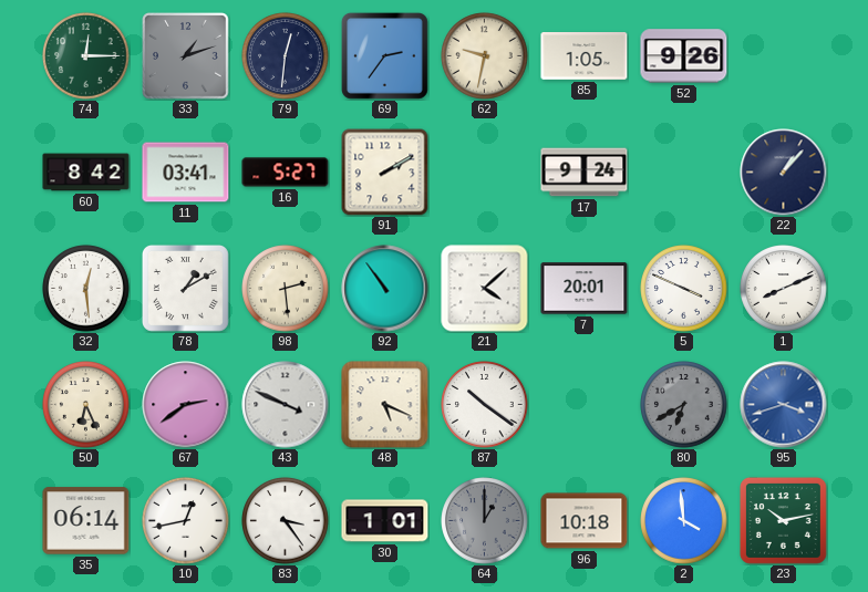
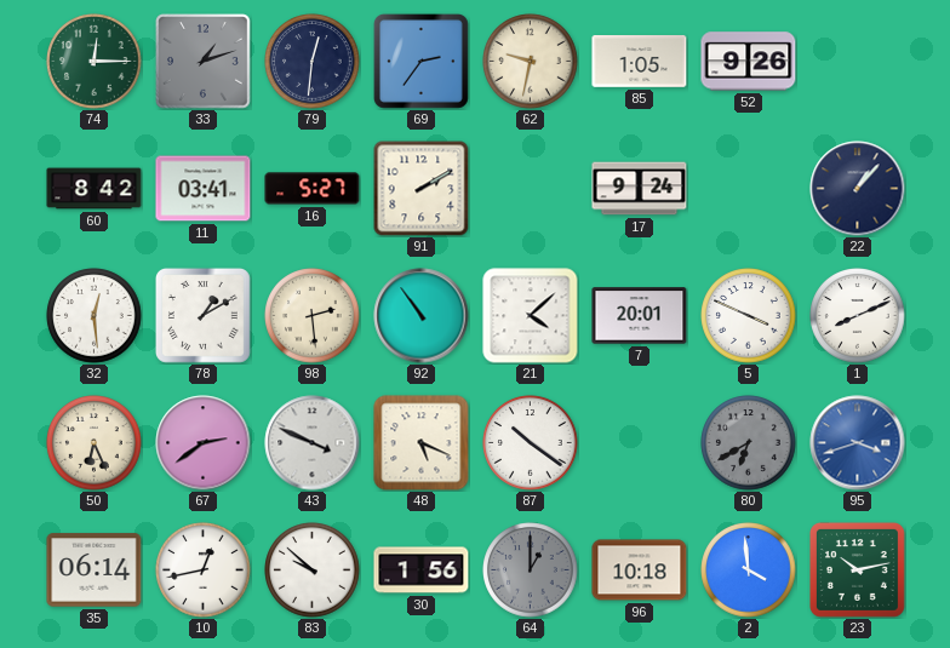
83: 3:24 -> 9:52
30: 1:01 -> 1:56
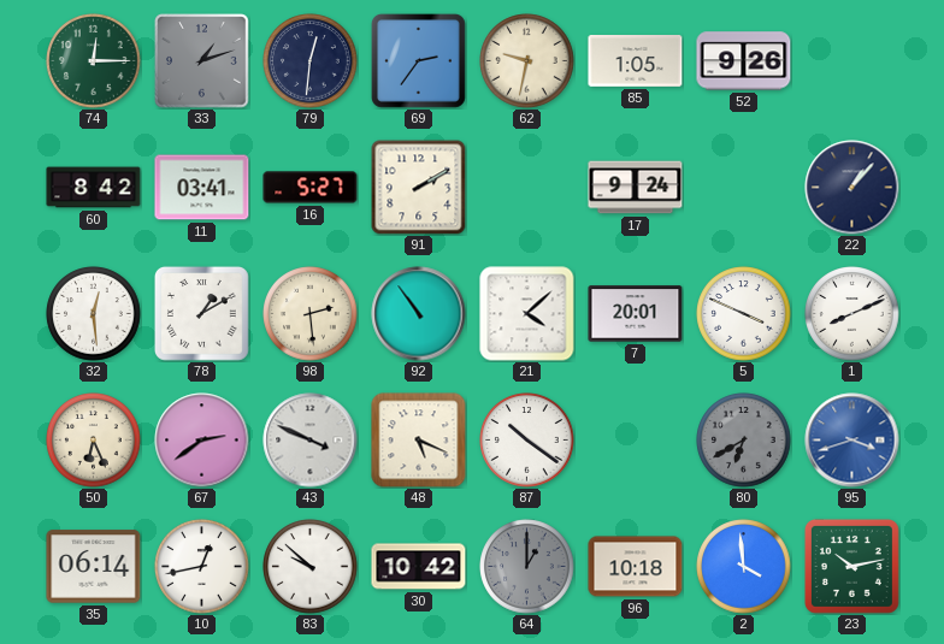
30: 1:56 -> 10:42
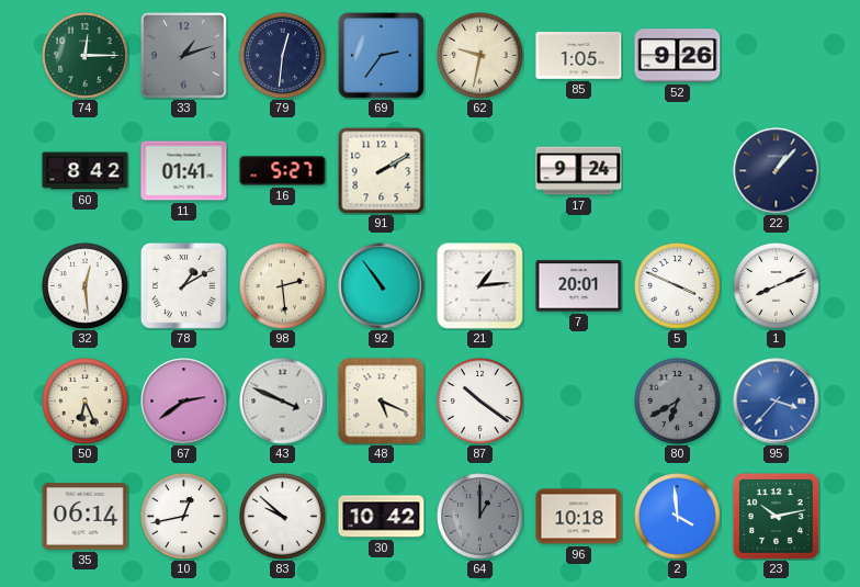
11: 03:41 -> 01:41
21: 4:08 -> 1:14
95: 3:42 -> 3:37
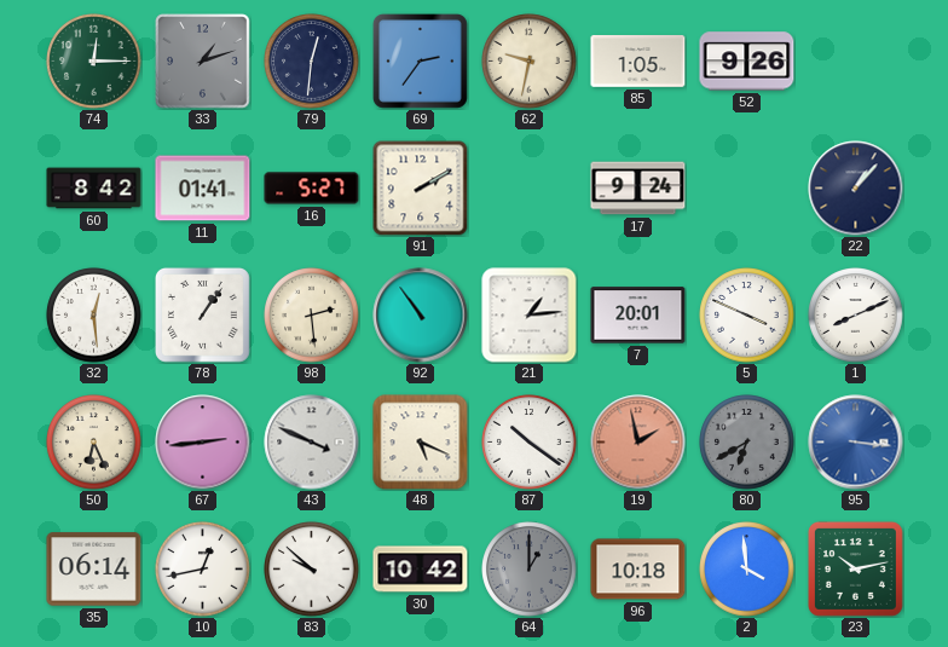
78: 1:10 -> 1:06
67: 2:39 -> 2:44
19: none -> 1:58
95: 3:37 -> 3:16
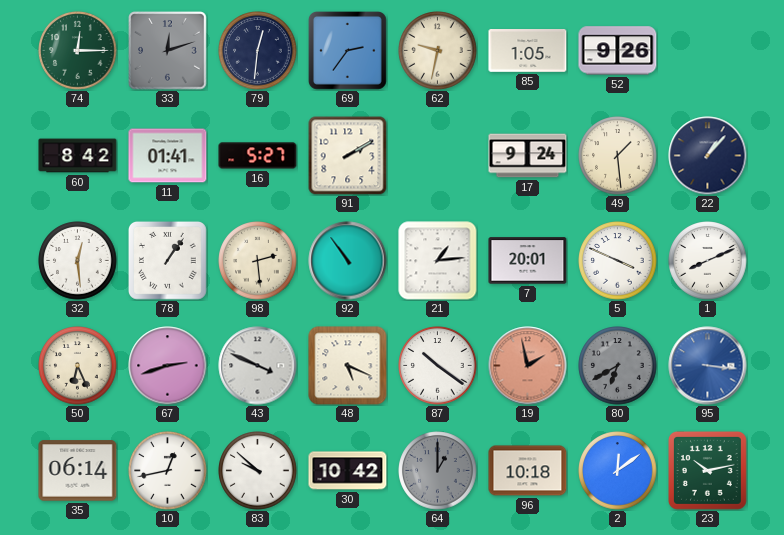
33: 1:12 -> 12:12
49: none -> 1:29
67: 2:44 -> 2:42
2: 3:59 -> 12:09
